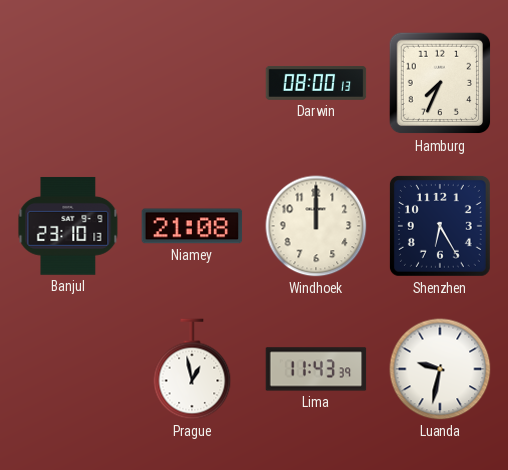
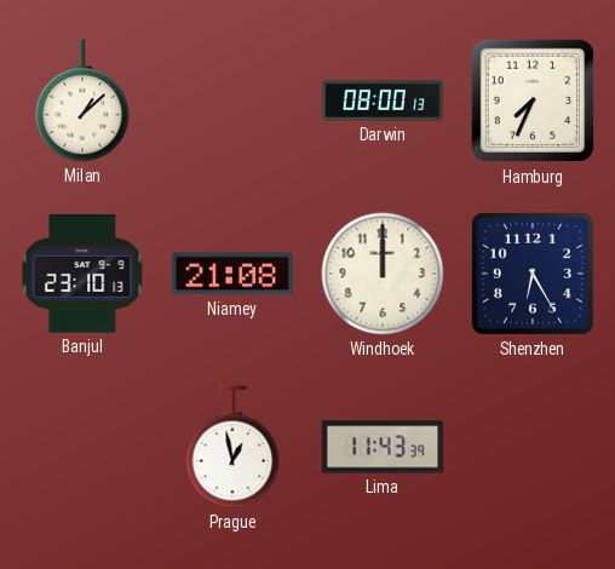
Milan: none -> 1:08
Luanda: 9:32 -> none
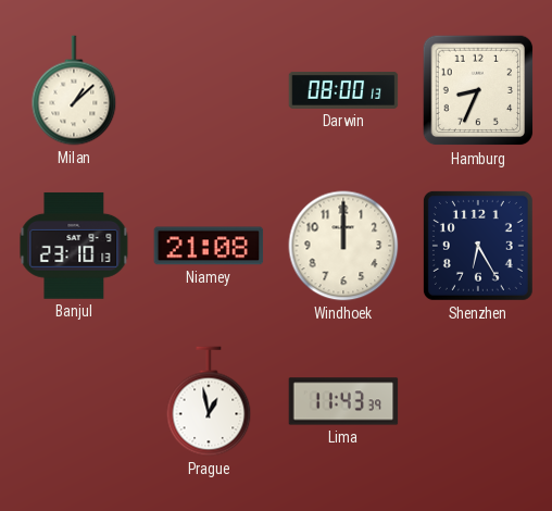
Hamburg: 7:34 -> 8:34
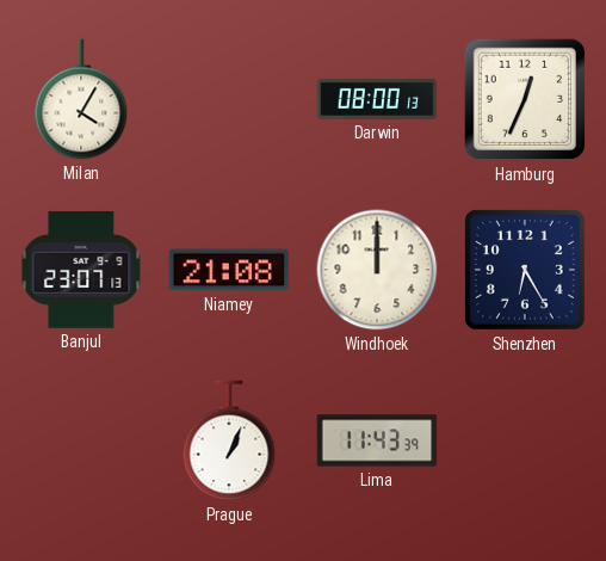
Milan: 1:08 -> 4:05
Hamburg: 8:34 -> 12:34
Banjul: 23:10 -> 23:07
Prague: 12:58 -> 1:04
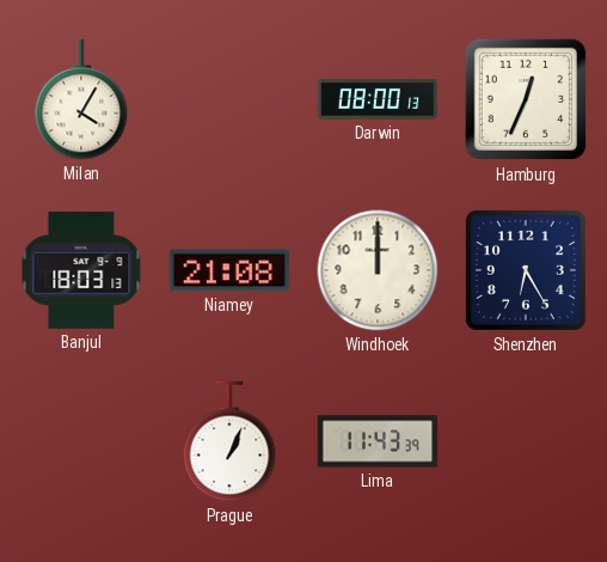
Banjul: 23:07 -> 18:03
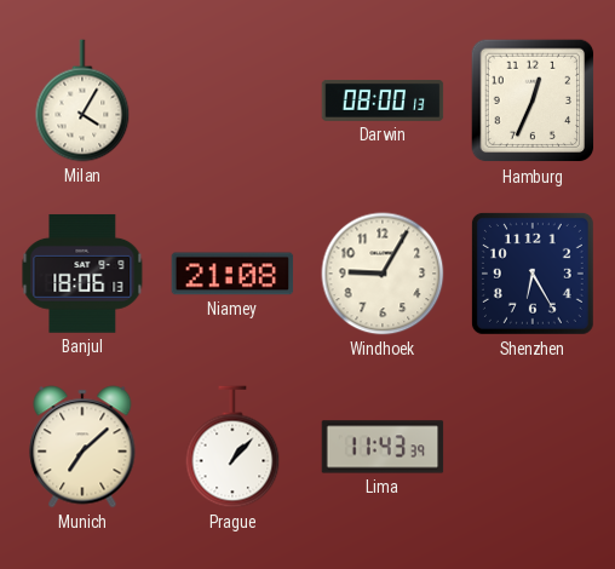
Banjul: 18:03 -> 18:06
Windhoek: 12:00 -> 9:05
Munich: none -> 7:08
Prague: 1:04 -> 1:07
